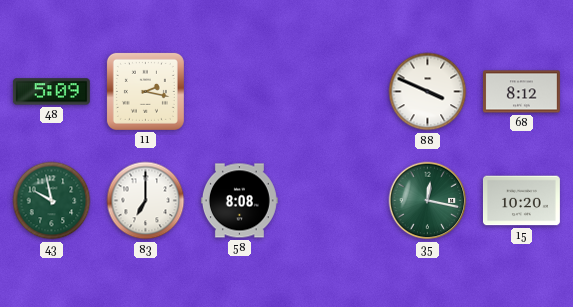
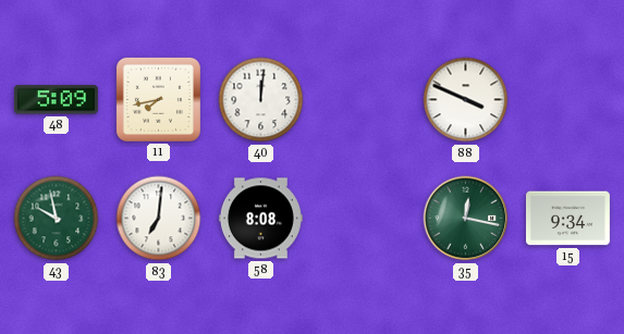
11: 2:17 -> 7:43
40: none -> 12:01
68: 8:12 -> none
83: 7:00 -> 7:01
15: 10:20 -> 9:34
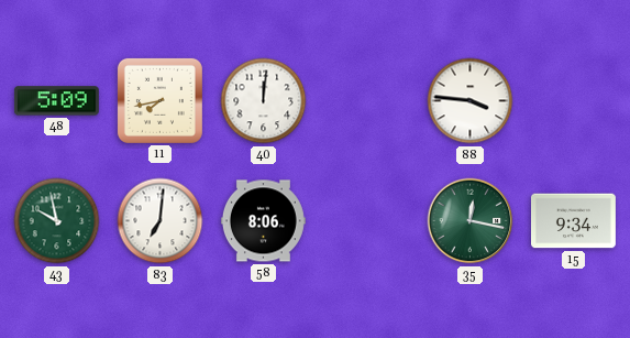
88: 3:49 -> 3:46
58: 8:08 -> 8:06
